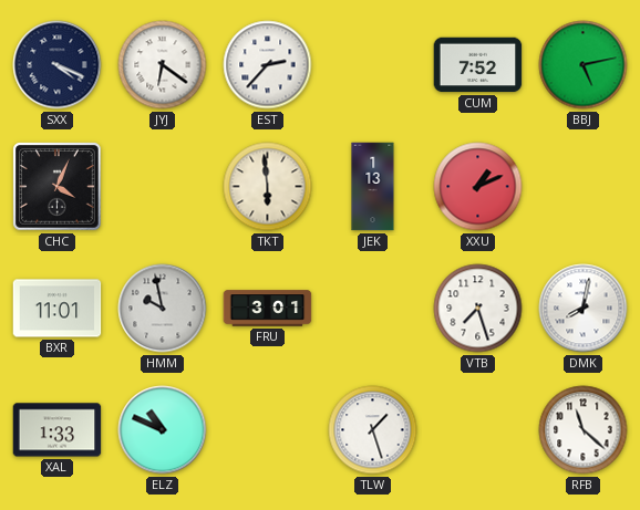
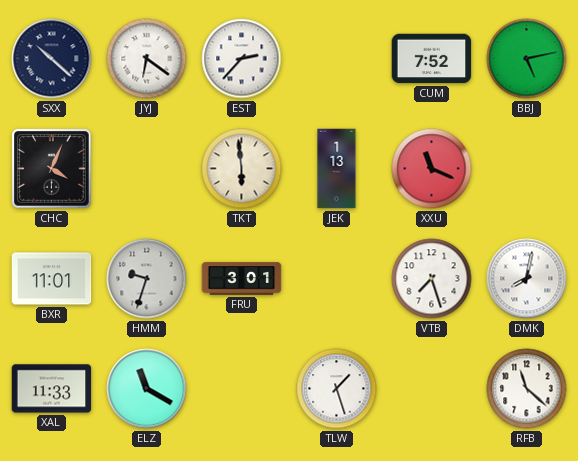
SXX: 4:19 -> 10:22
XXU: 1:11 -> 11:19
HMM: 9:58 -> 9:33
XAL: 1:33 -> 11:33
ELZ: 10:49 -> 11:20
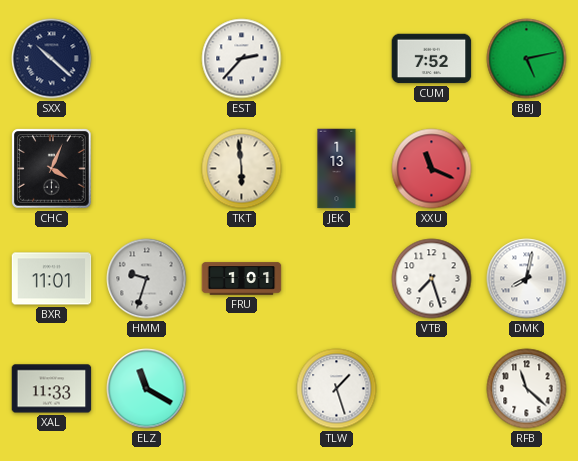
JYJ: 6:21 -> none
FRU: 3:01 -> 1:01
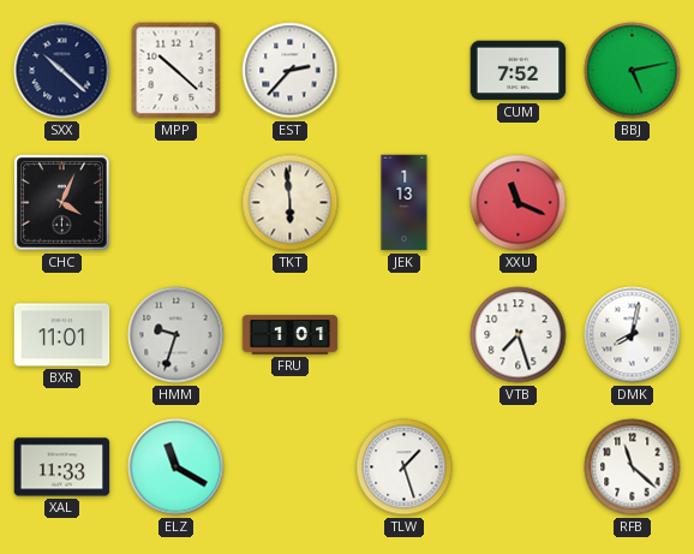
MPP: none -> 10:22
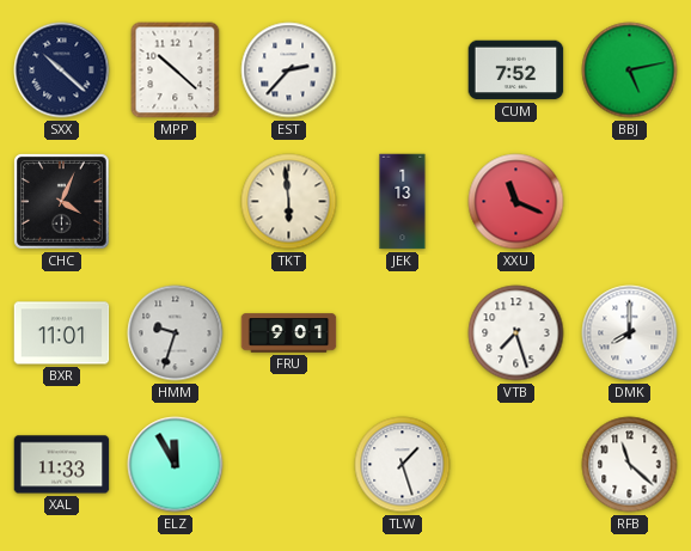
FRU: 1:01 -> 9:01
DMK: 8:02 -> 8:00
ELZ: 11:20 -> 11:55
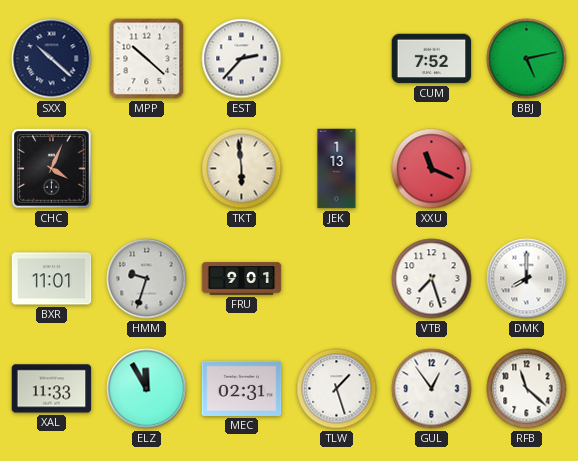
MEC: none -> 02:31
GUL: none -> 12:54
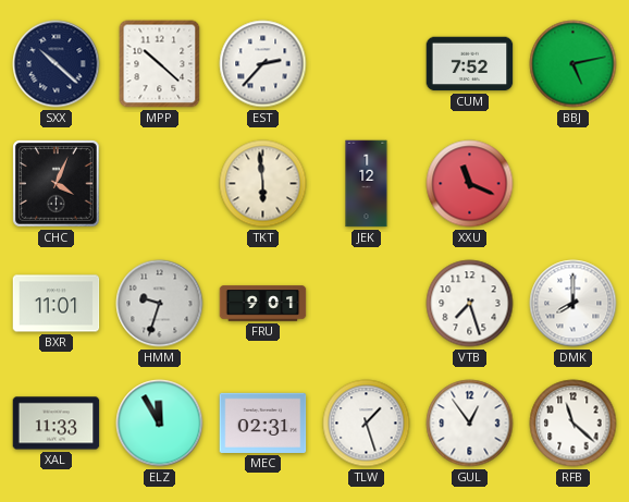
JEK: 1:13 -> 1:12
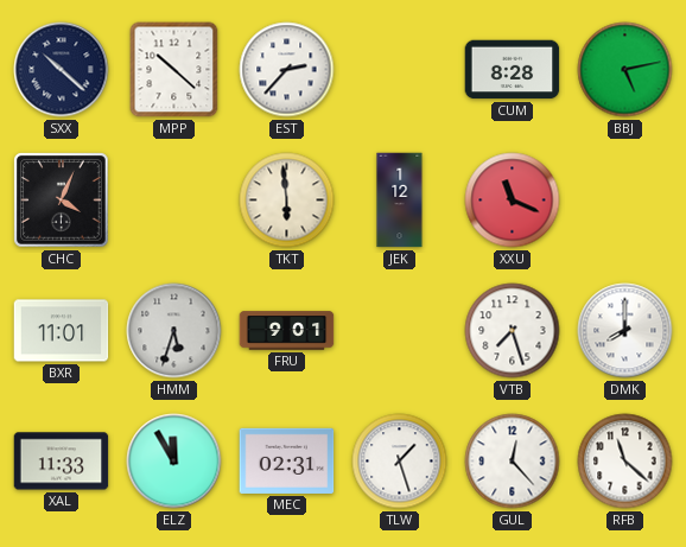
CUM: 7:52 -> 8:28
HMM: 9:33 -> 5:33
GUL: 12:54 -> 12:23
